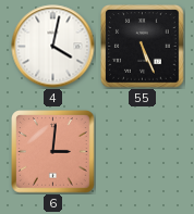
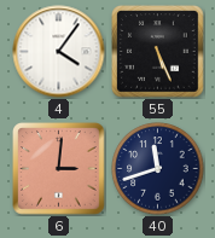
4: 4:02 -> 4:06
40: none -> 11:42
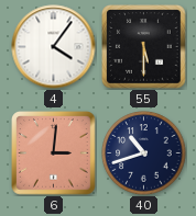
55: 5:26 -> 5:30
40: 11:42 -> 10:42
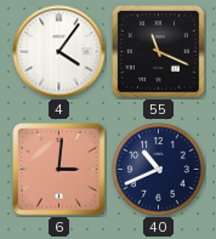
55: 5:30 -> 11:19
40: 10:42 -> 10:41
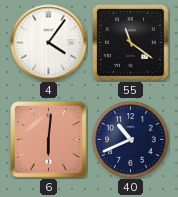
55: 11:19 -> 11:21
6: 3:01 -> 6:01
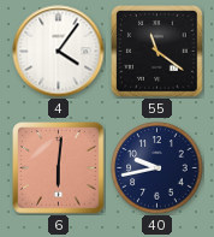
40: 10:41 -> 9:43
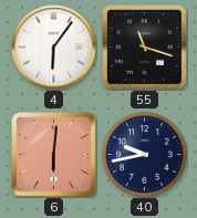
4: 4:06 -> 6:06
55: 11:21 -> 11:18
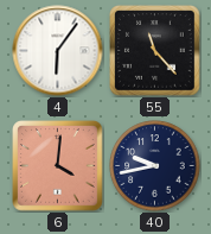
55: 11:18 -> 11:23
6: 6:01 -> 4:01
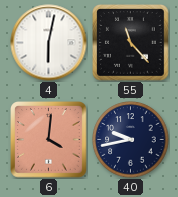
4: 6:06 -> 6:02
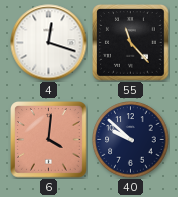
4: 6:02 -> 12:18
40: 9:43 -> 9:52
